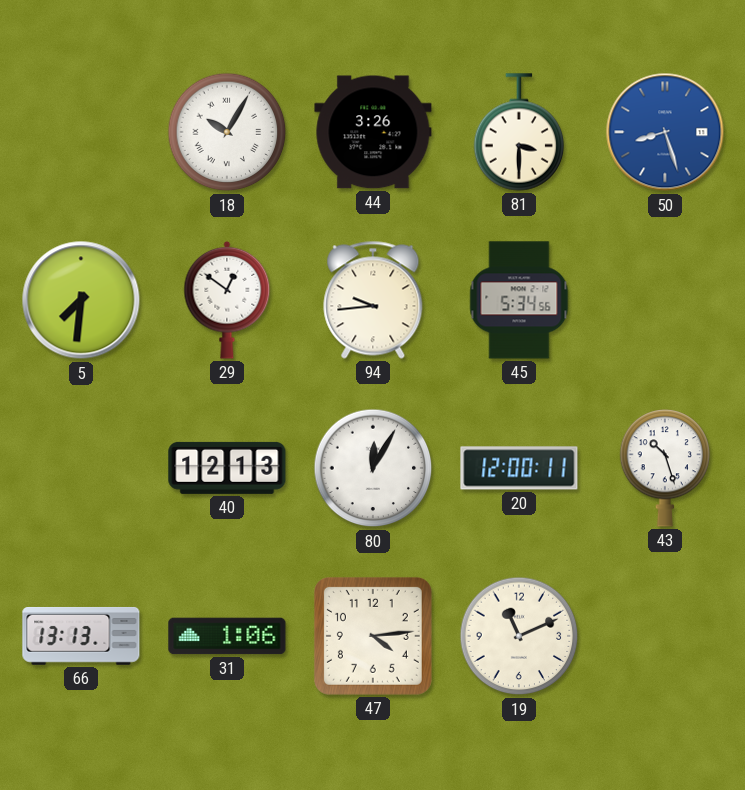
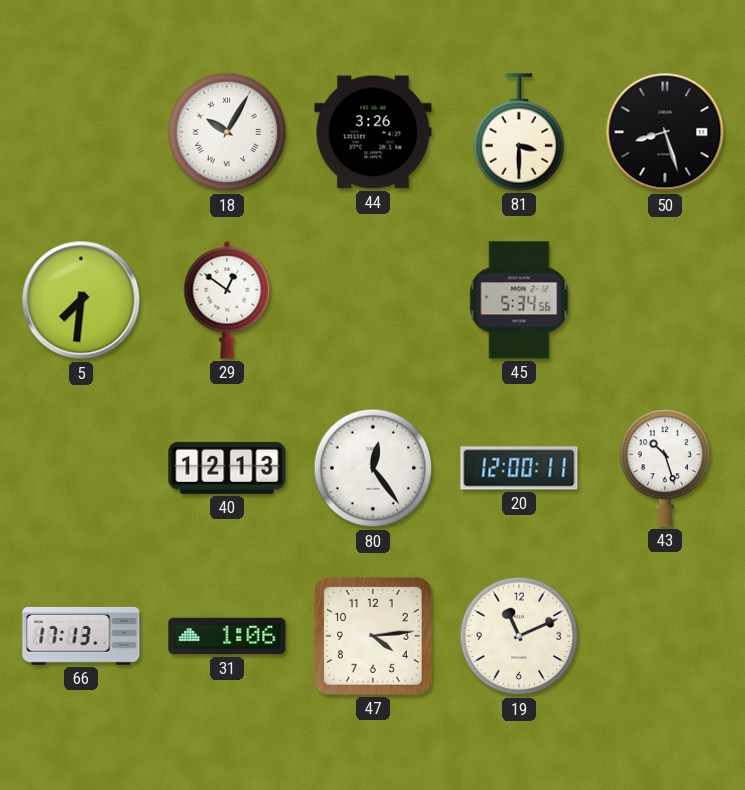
50 dial: blue -> black
94: 9:44 -> none
80: 12:05 -> 12:24
66: 13:13 -> 17:13
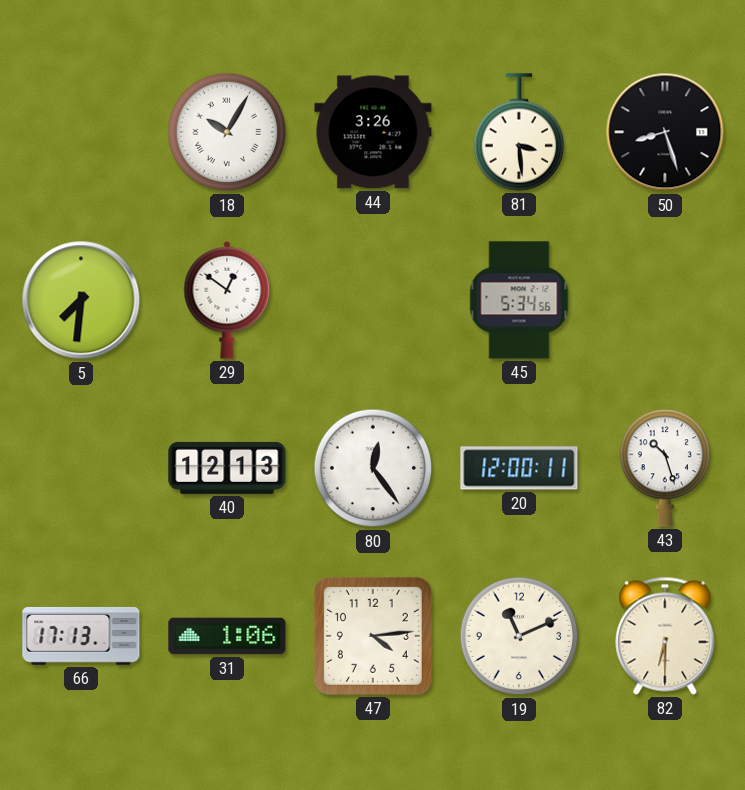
81: 3:30 -> 3:29
82: none -> 6:30
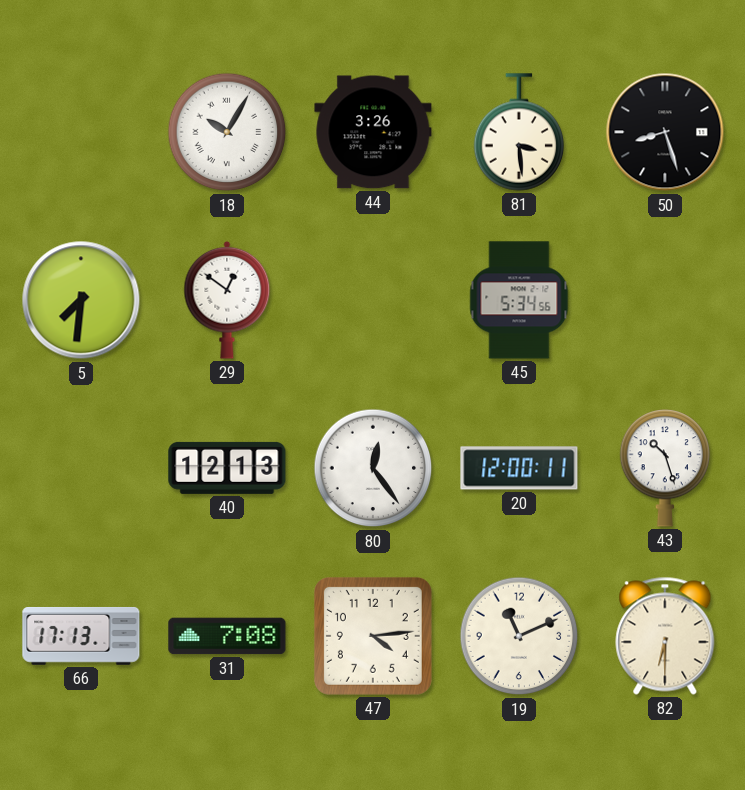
31: 1:06 -> 7:08
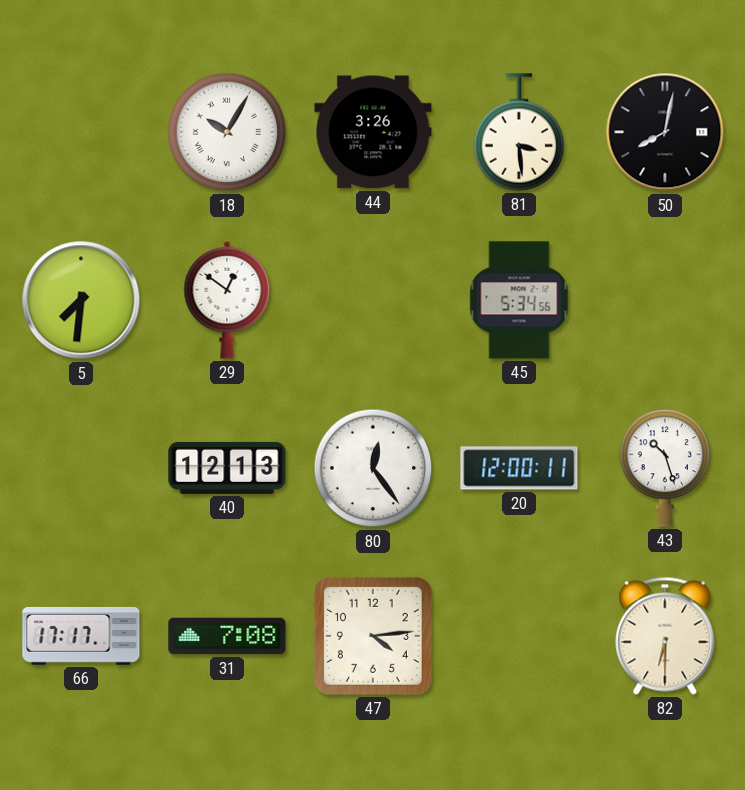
50: 8:27 -> 8:02
66: 17:13 -> 17:17
19: 11:11 -> none
